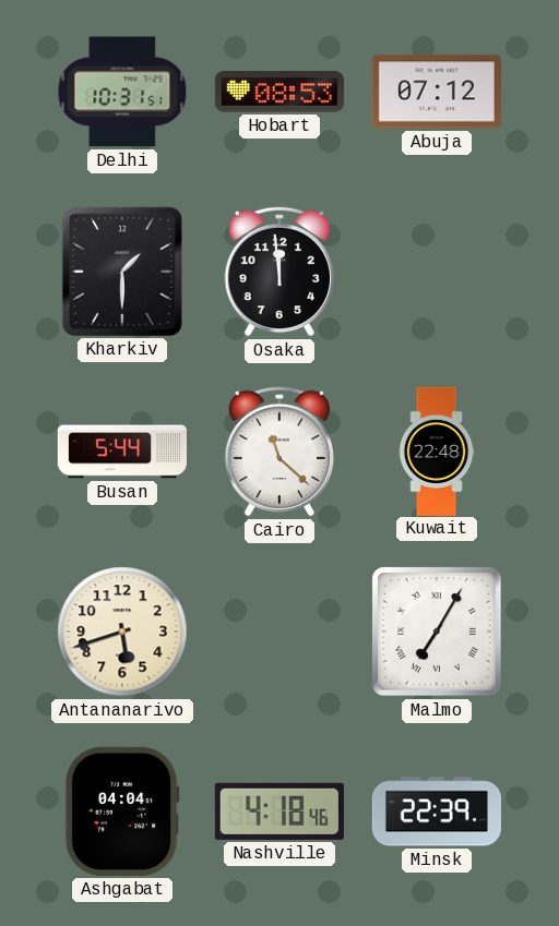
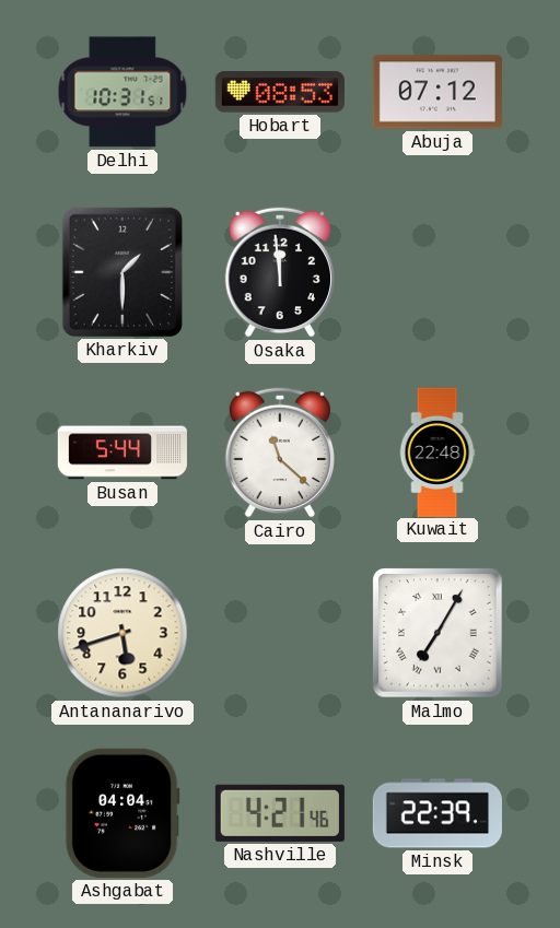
Nashville: 4:18 -> 4:21
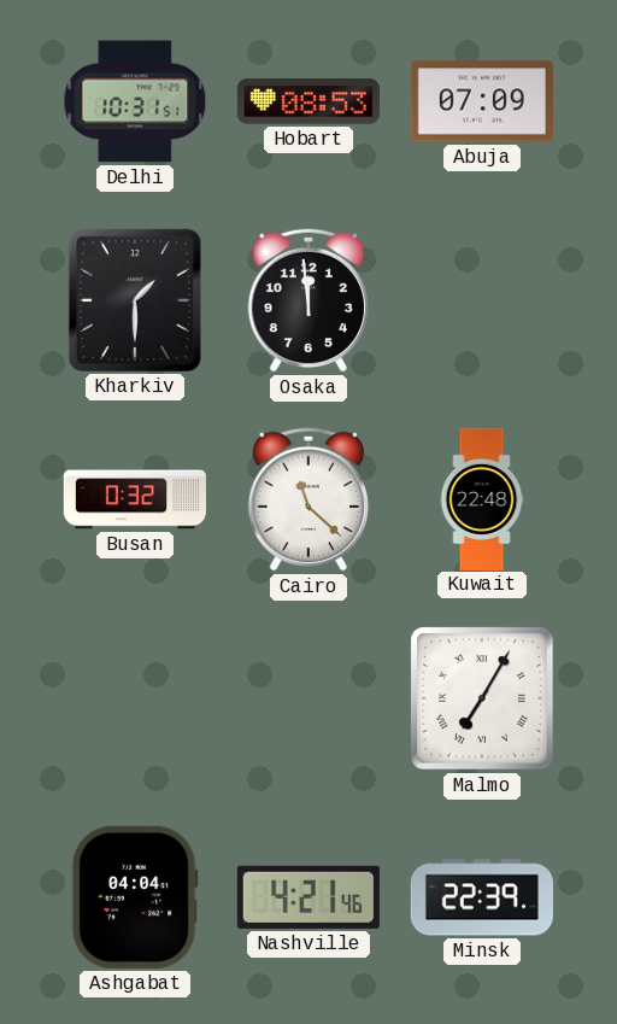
Abuja: 07:12 -> 07:09
Busan: 5:44 -> 0:32
Antananarivo: 5:42 -> none
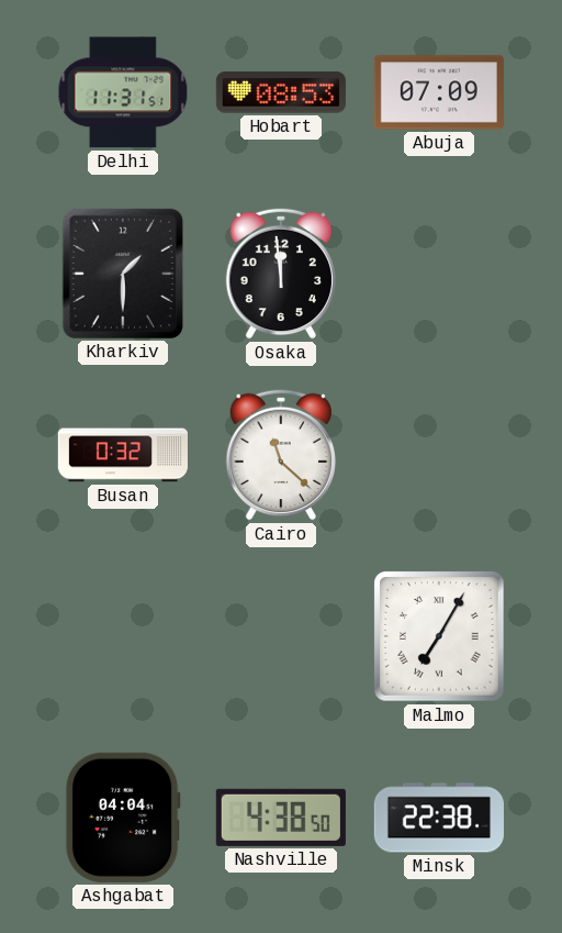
Delhi: 10:31 -> 11:31
Kuwait: 22:48 -> none
Nashville: 4:21 -> 4:38
Minsk: 22:39 -> 22:38
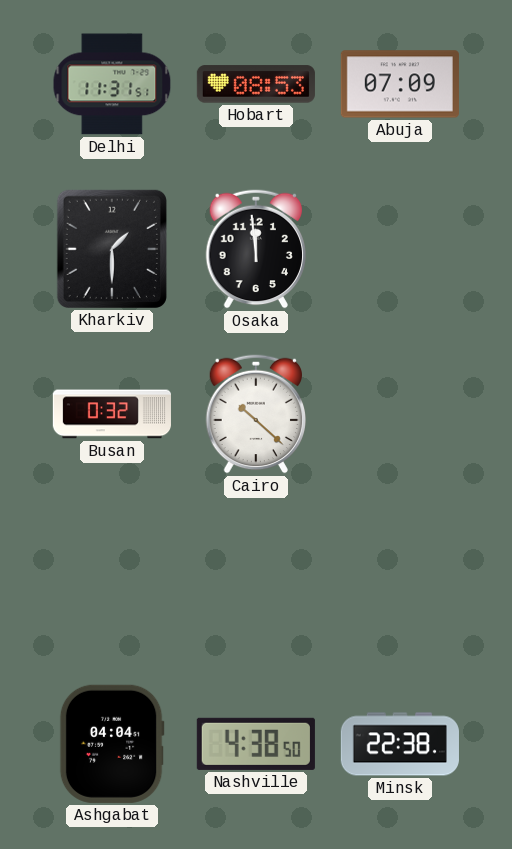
Cairo: 11:22 -> 10:22
Malmo: 7:05 -> none
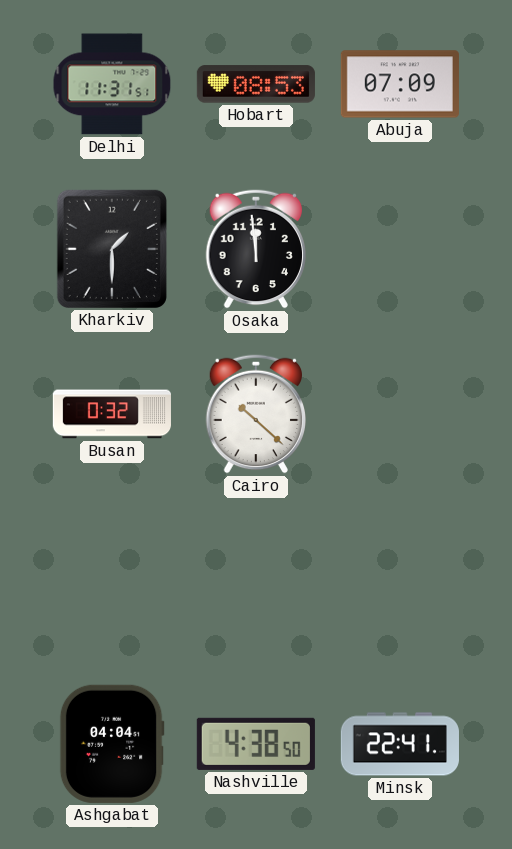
Minsk: 22:38 -> 22:41
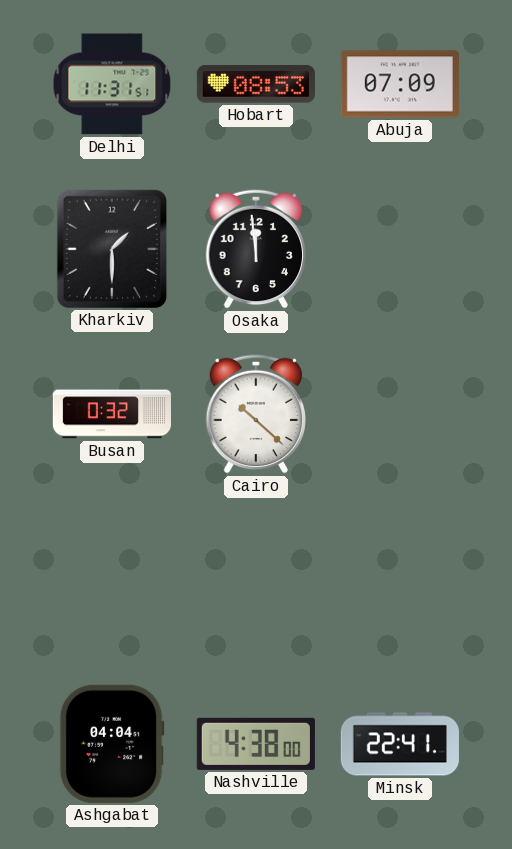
Nashville: 4:38:50 -> 4:38:00
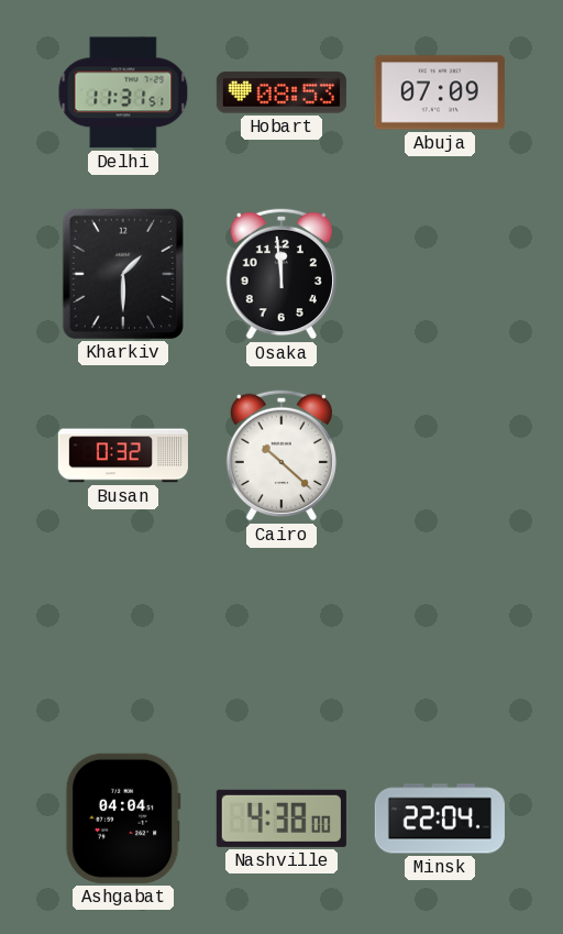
Minsk: 22:41 -> 22:04
